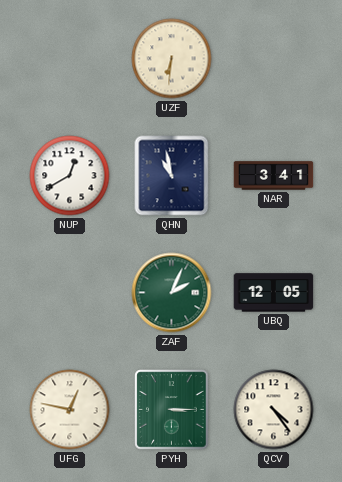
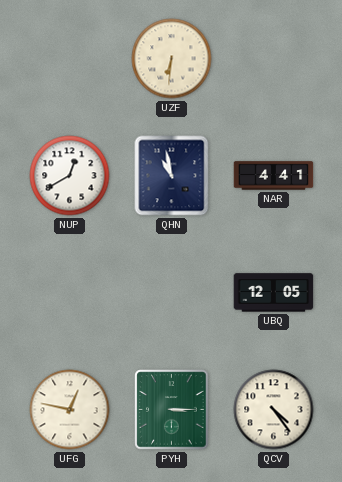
NAR: 3:41 -> 4:41
ZAF: 2:04 -> none
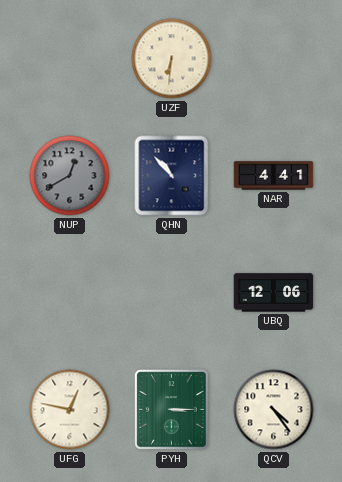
NUP dial: white -> grey
QHN: 10:58 -> 10:53
UBQ: 12:05 -> 12:06
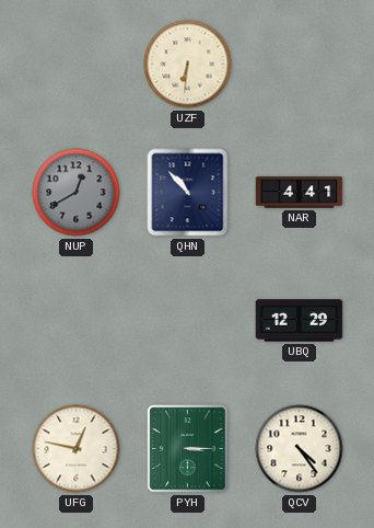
UBQ: 12:06 -> 12:29
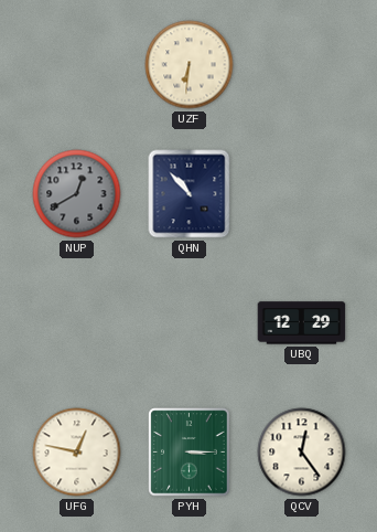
NAR: 4:41 -> none
QCV: 4:24 -> 12:24
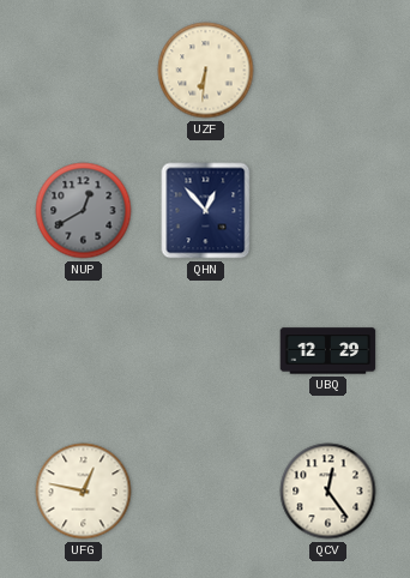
QHN: 10:53 -> 12:53
PYH: 3:15 -> none
